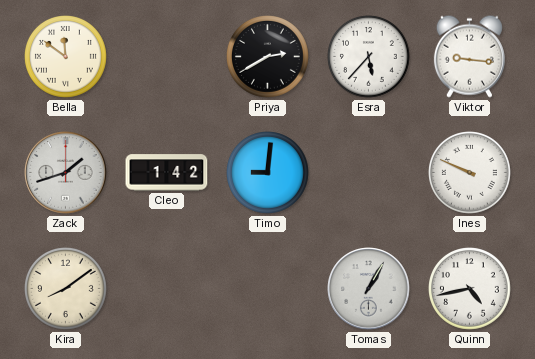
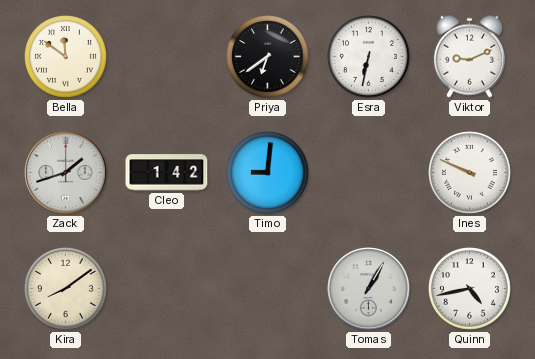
Priya: 2:40 -> 6:39
Esra: 5:37 -> 6:32
Viktor: 9:16 -> 9:11
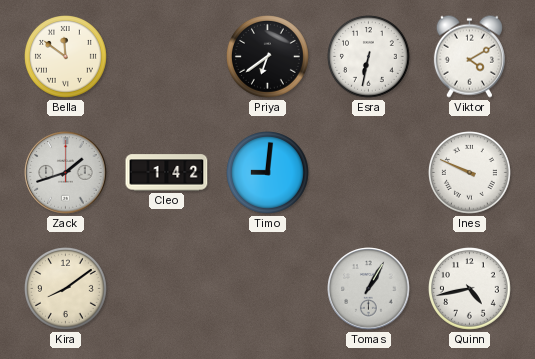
Viktor: 9:11 -> 4:10
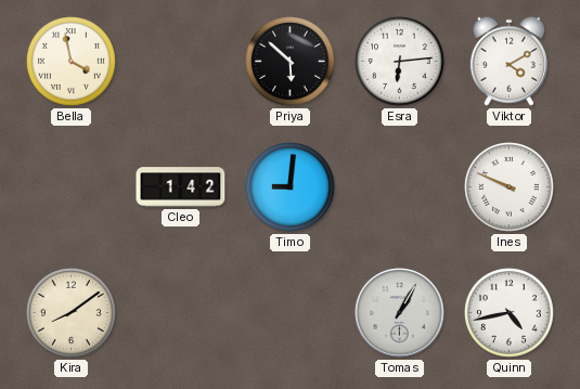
Bella: 11:51 -> 3:58
Priya: 6:39 -> 5:52
Esra: 6:32 -> 6:14
Zack: 1:42 -> none
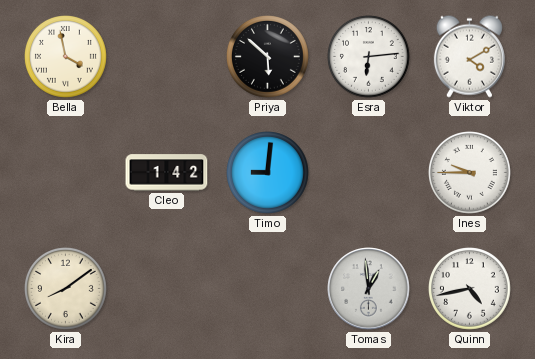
Ines: 9:49 -> 9:45
Tomas: 1:05 -> 12:59
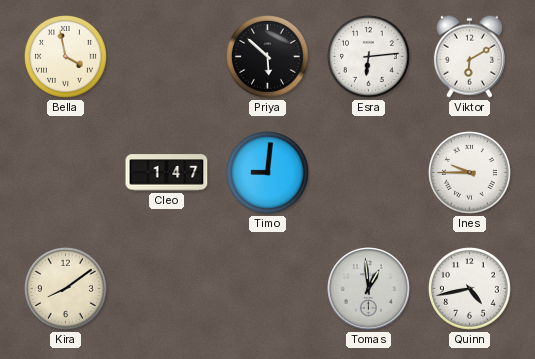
Viktor: 4:10 -> 6:10
Cleo: 1:42 -> 1:47
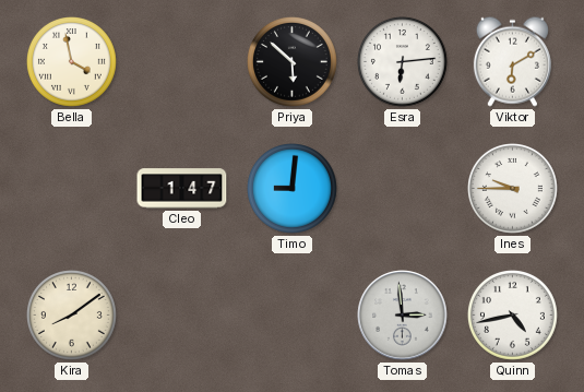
Tomas: 12:59 -> 2:59
